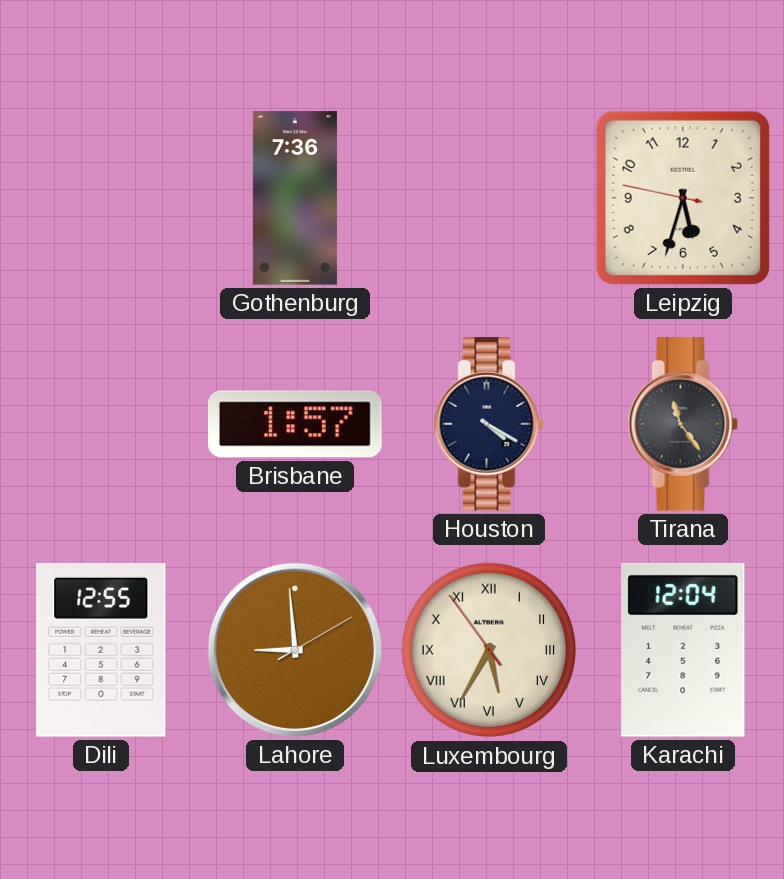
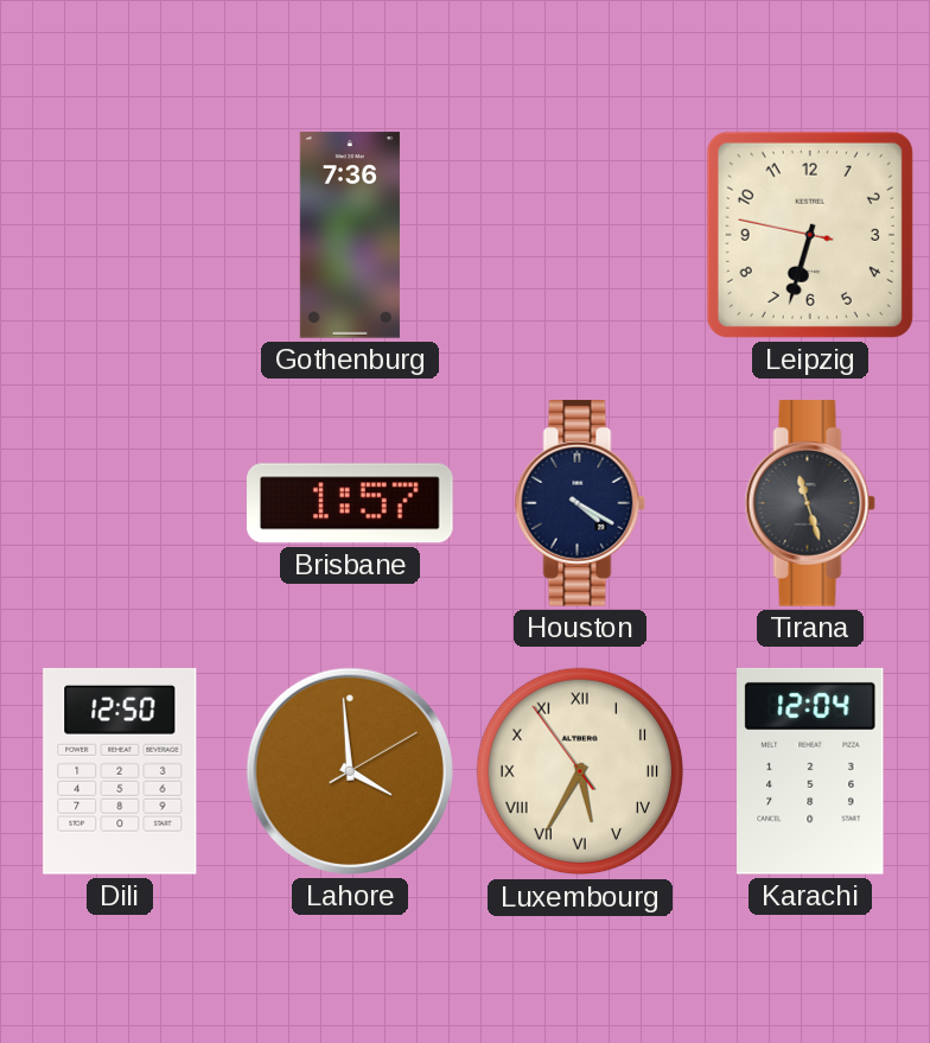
Leipzig: 5:32 -> 6:32
Tirana: 11:24 -> 11:27
Dili: 12:55 -> 12:50
Lahore: 8:59 -> 3:59
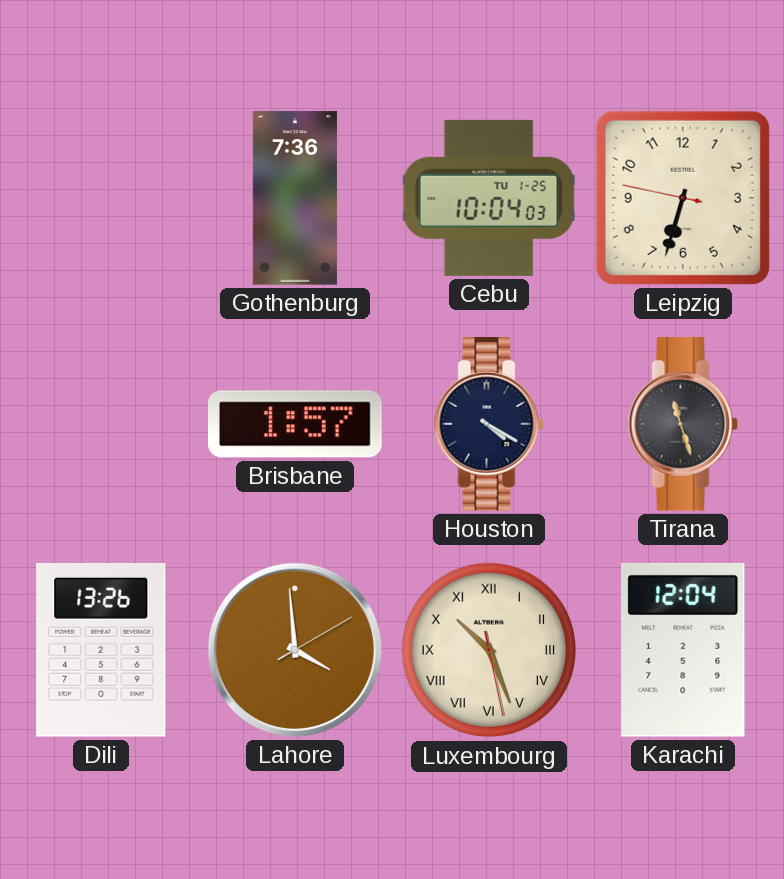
Cebu: none -> 10:04
Dili: 12:50 -> 13:26
Luxembourg: 5:34 -> 10:26
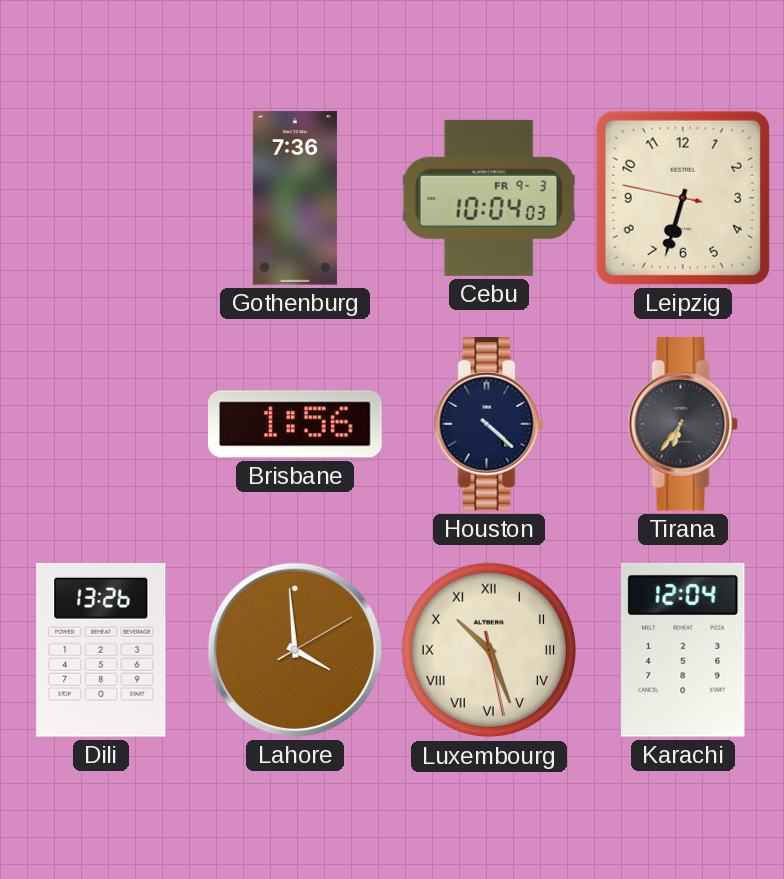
Cebu date: TU 1-25 -> FR 9-3
Brisbane: 1:57 -> 1:56
Houston: 4:20 -> 4:22
Tirana: 11:27 -> 6:36
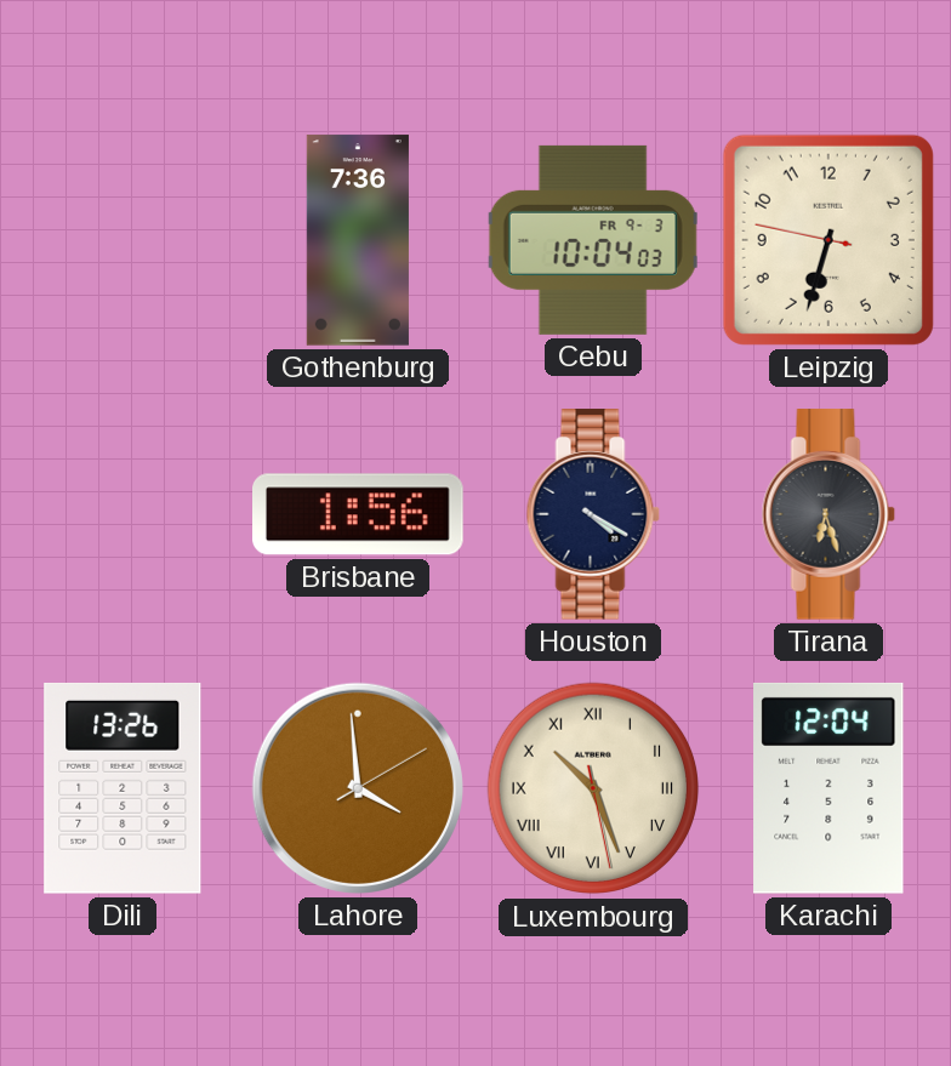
Houston: 4:22 -> 4:20
Tirana: 6:36 -> 6:27
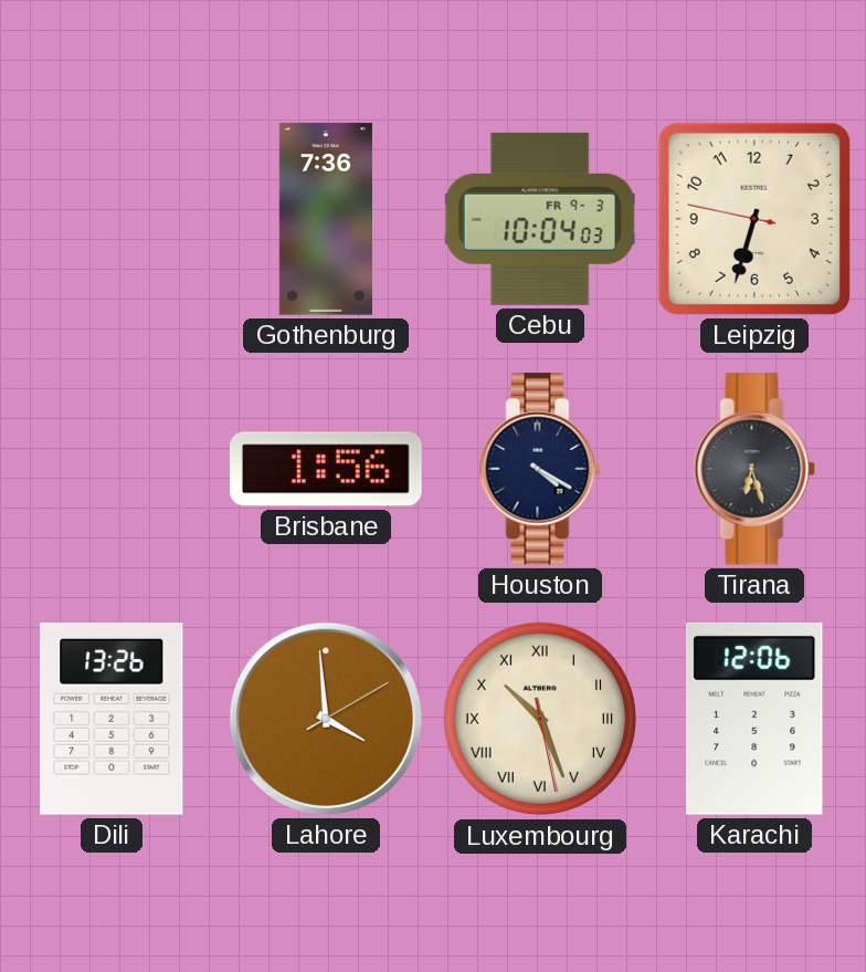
Karachi: 12:04 -> 12:06
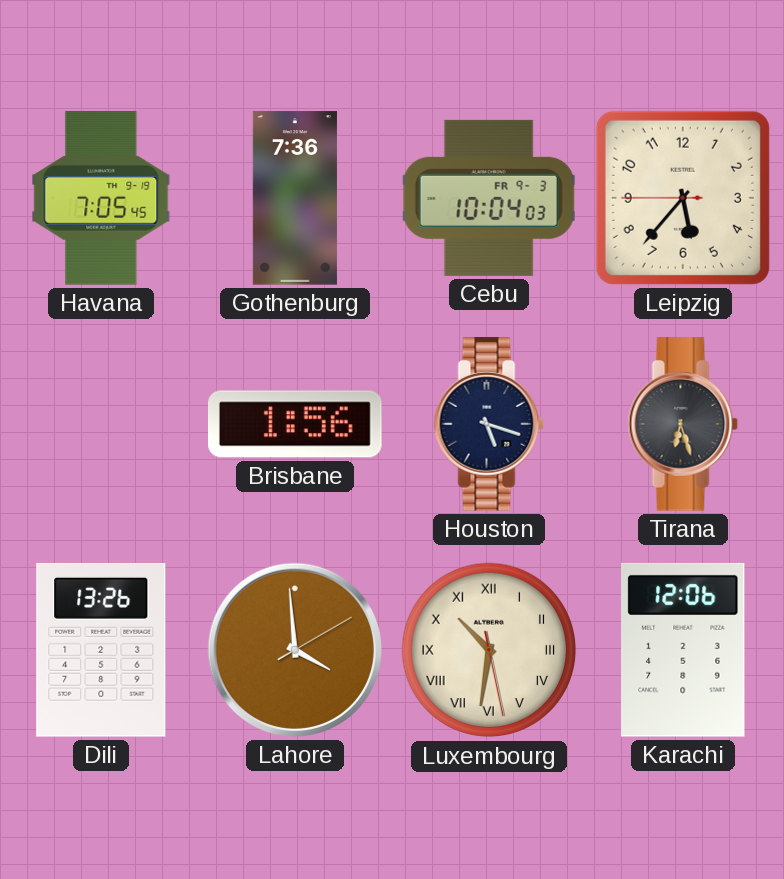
Havana: none -> 7:05
Leipzig: 6:32 -> 5:36
Houston: 4:20 -> 5:18
Luxembourg: 10:26 -> 10:31
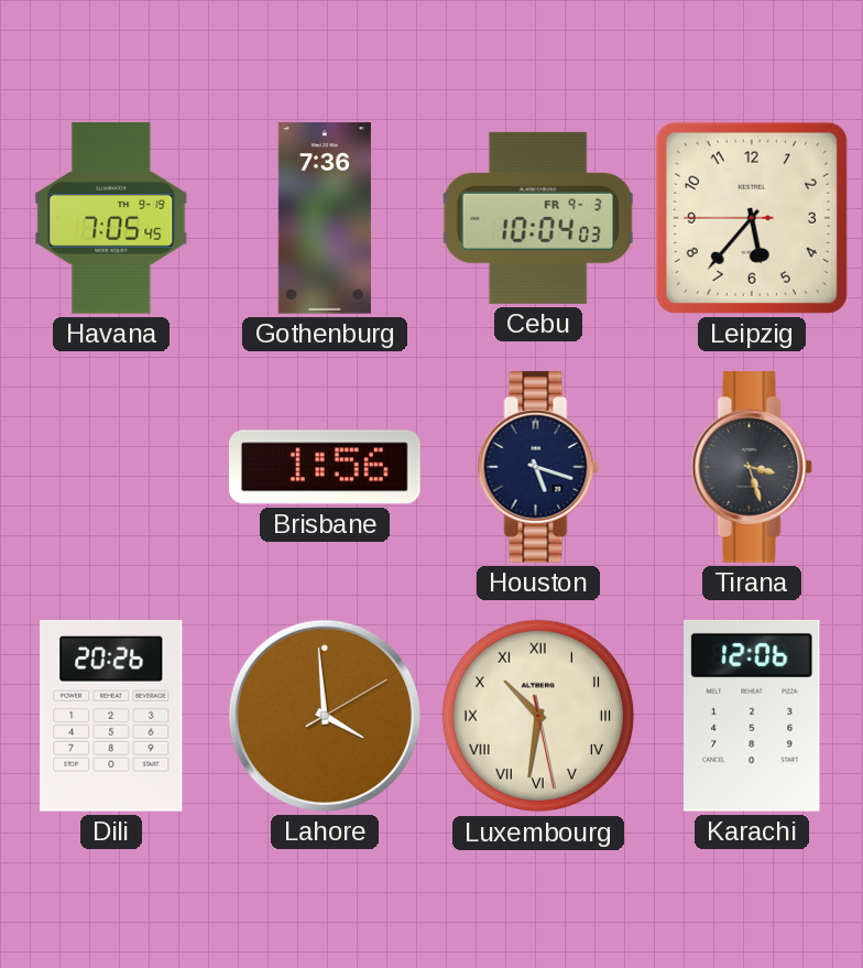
Tirana: 6:27 -> 3:27
Dili: 13:26 -> 20:26
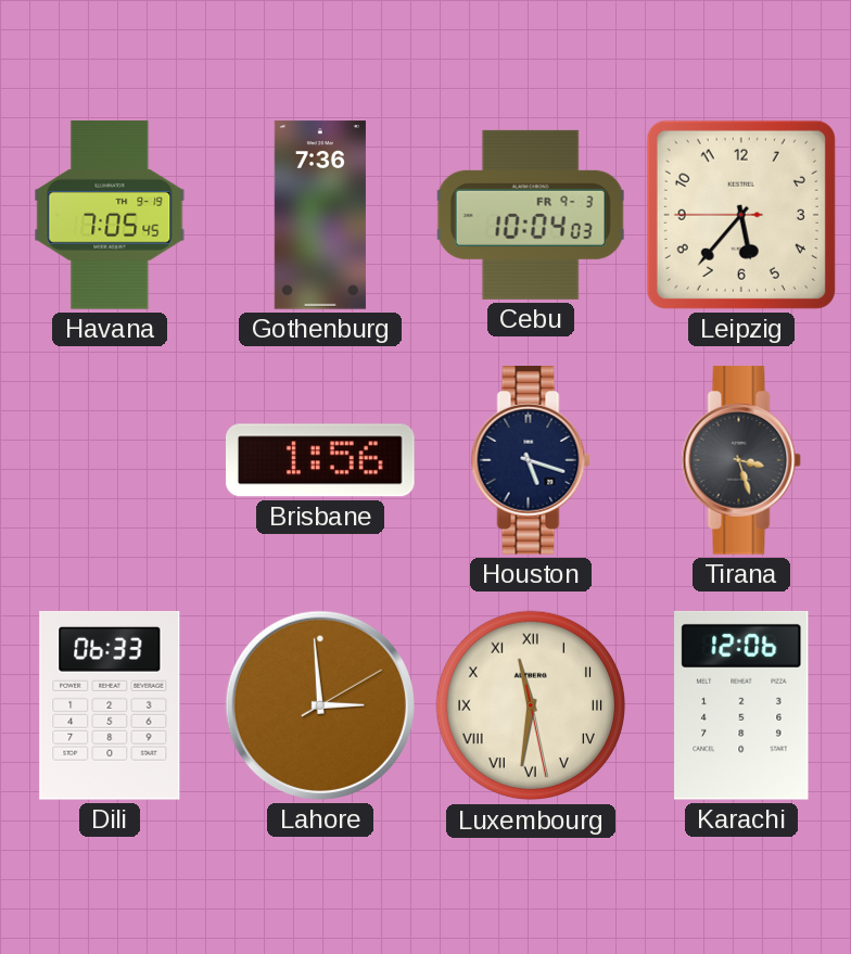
Dili: 20:26 -> 06:33
Lahore: 3:59 -> 2:59
Luxembourg: 10:31 -> 11:31
